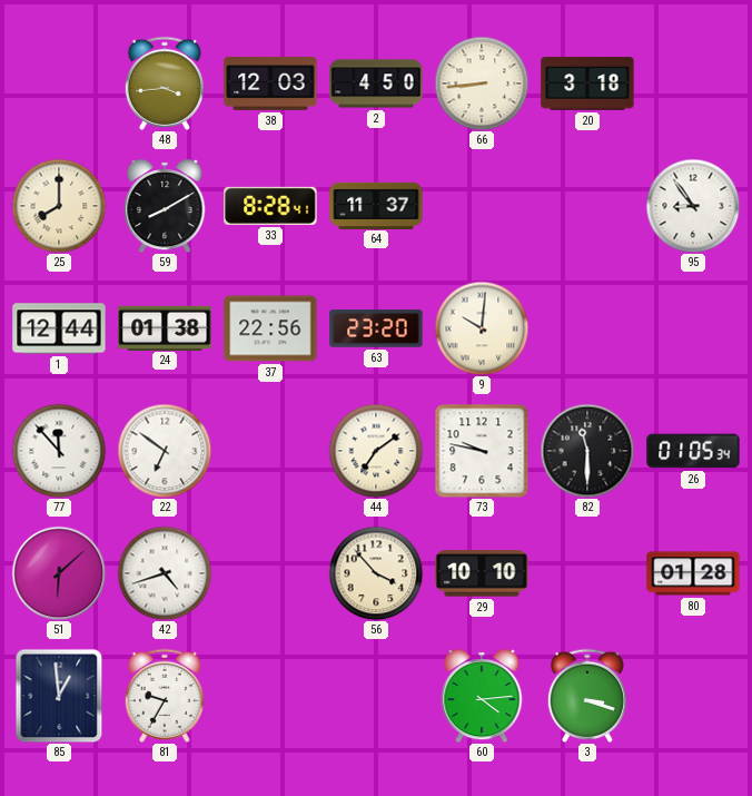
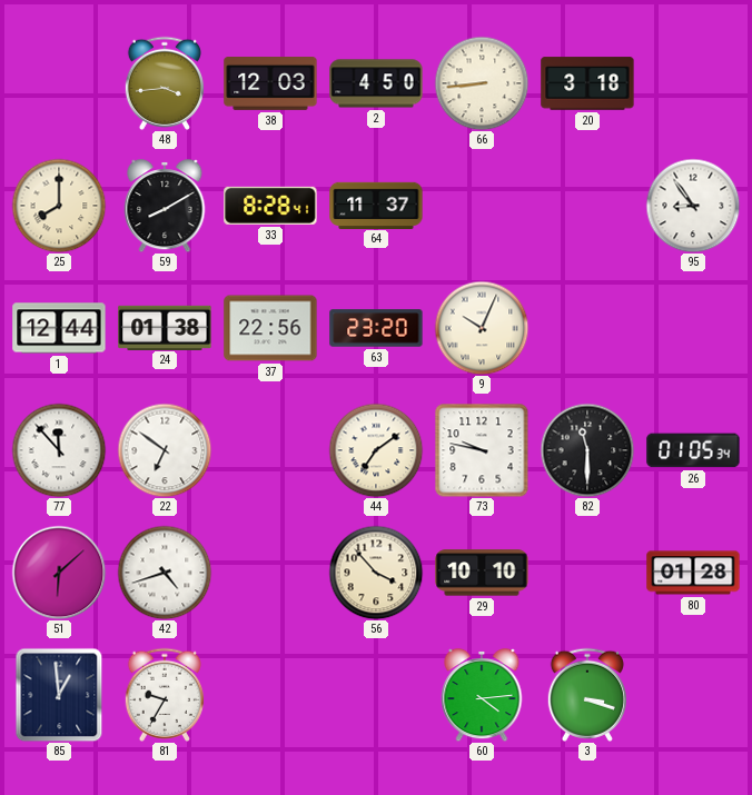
9: 10:01 -> 10:04
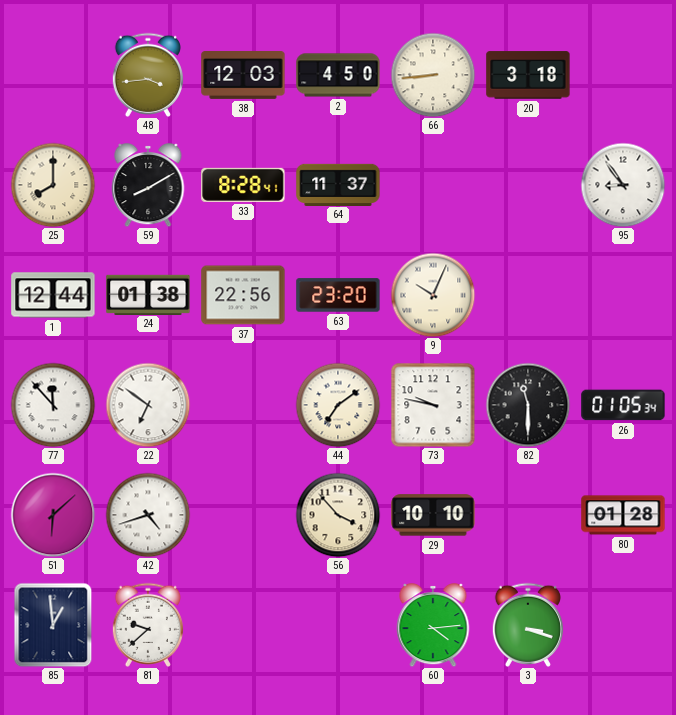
81: 9:35 -> 9:38
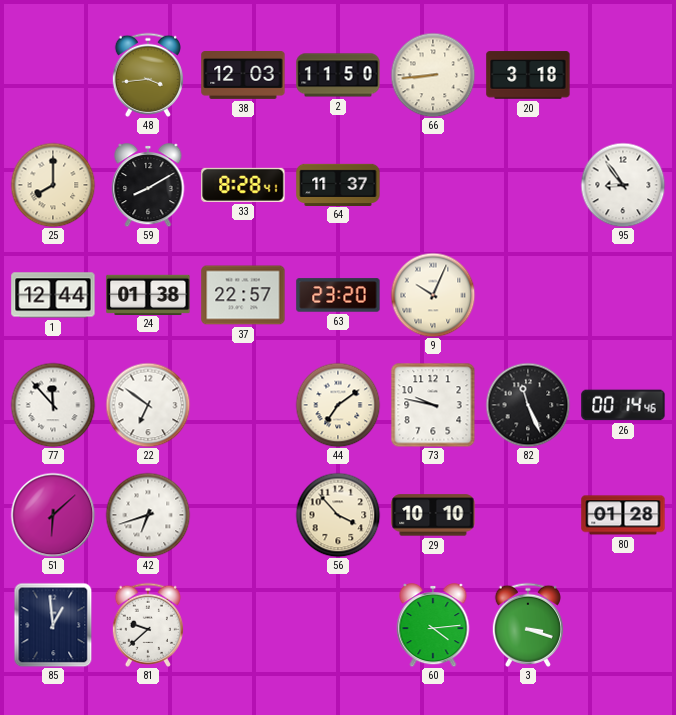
2: 4:50 -> 11:50
37: 22:56 -> 22:57
82: 11:30 -> 11:26
26: 01:05 -> 00:14
42: 4:42 -> 6:42
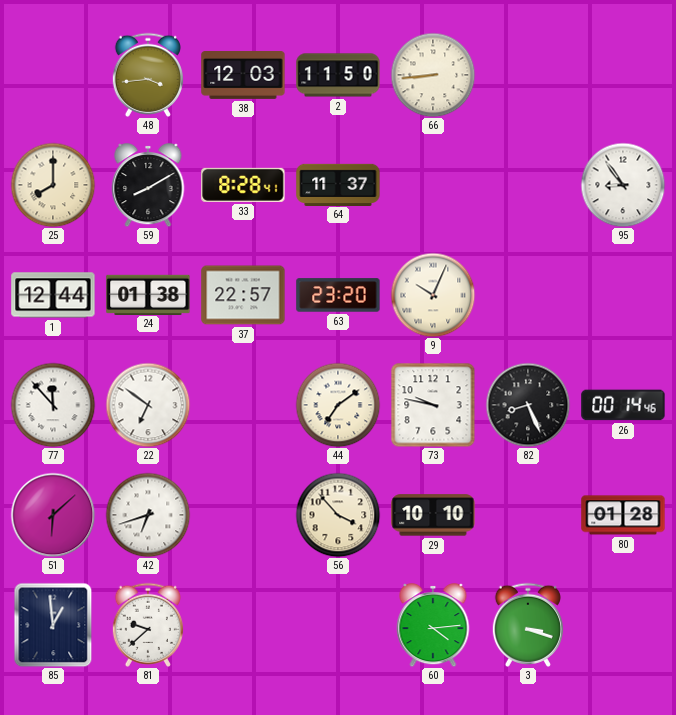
20: 3:18 -> none
82: 11:26 -> 8:26
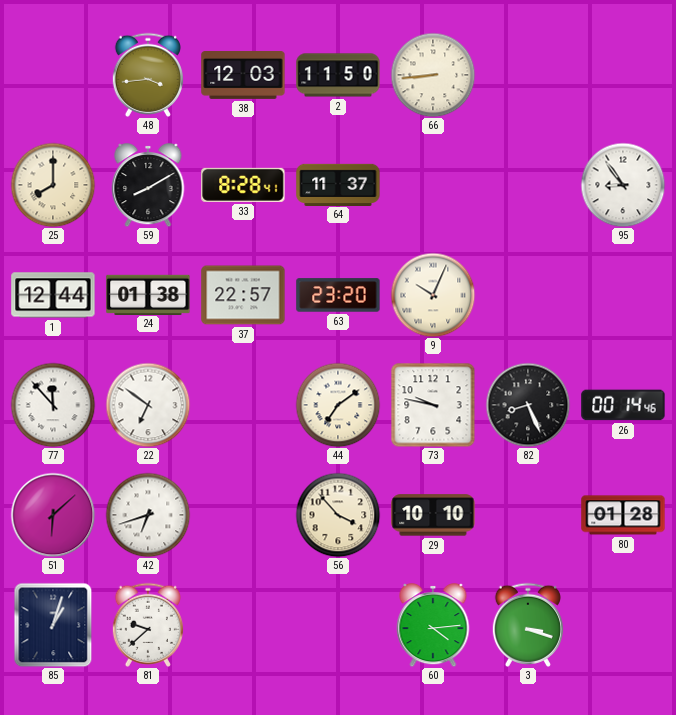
85: 12:59 -> 1:03
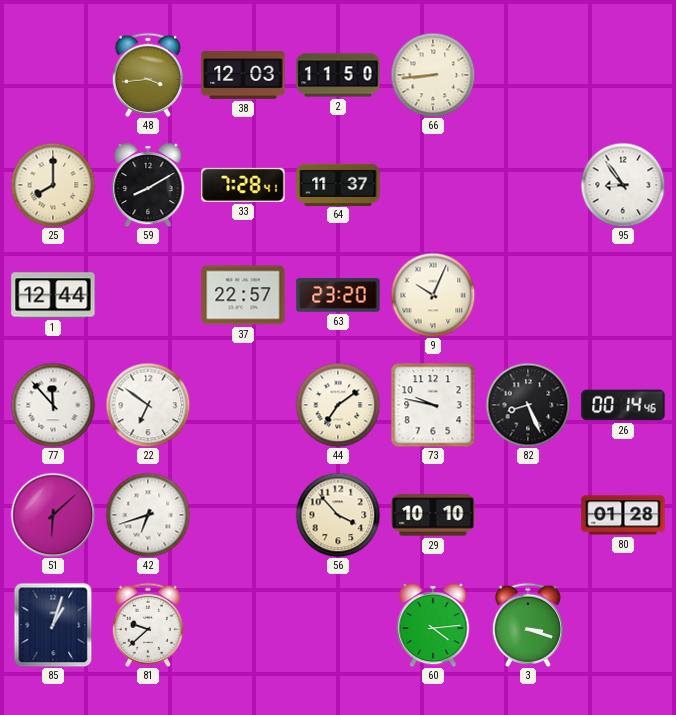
33: 8:28 -> 7:28
24: 01:38 -> none
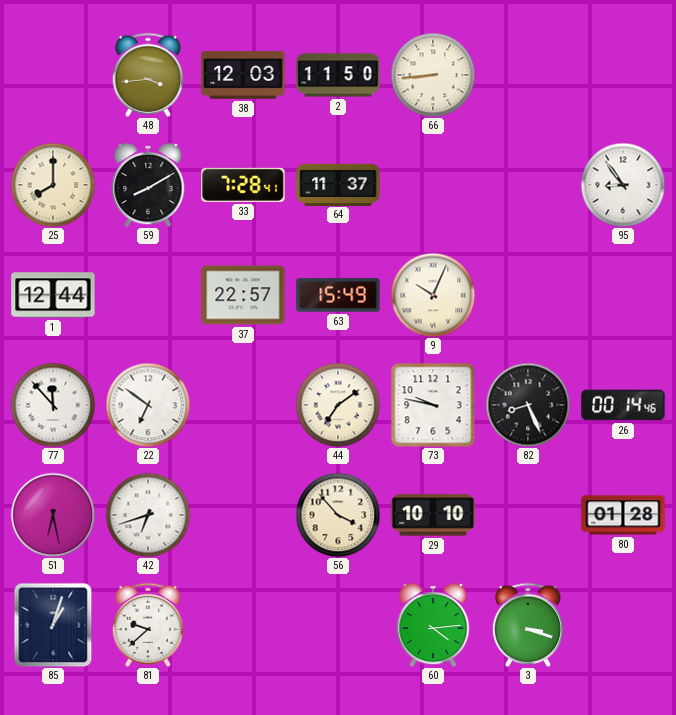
63: 23:20 -> 15:49
51: 6:08 -> 6:28
